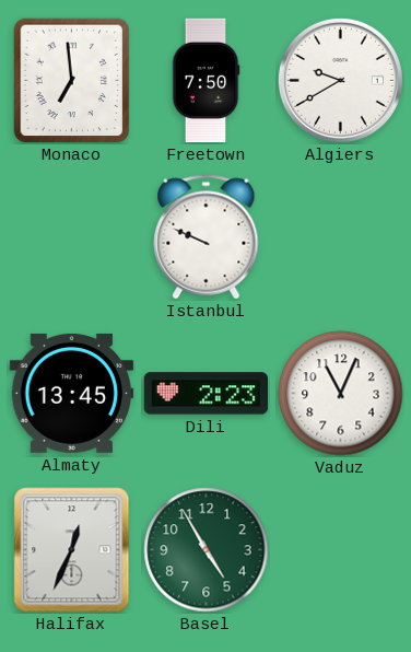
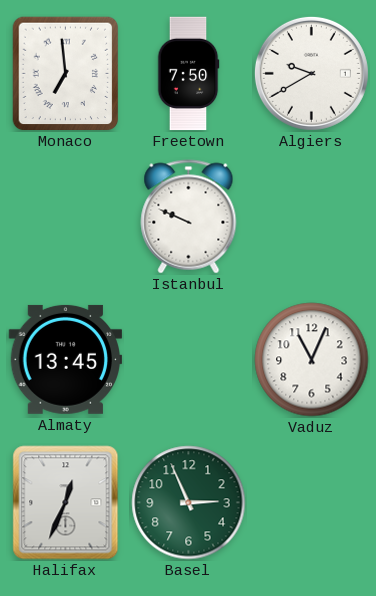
Dili: 2:23 -> none
Basel: 4:55 -> 2:56
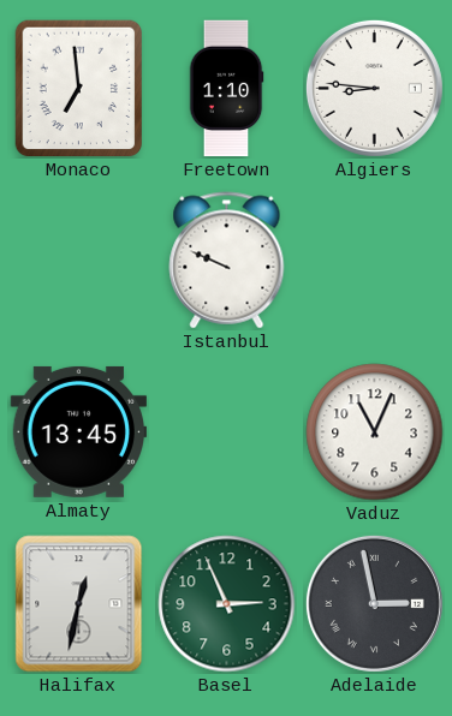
Freetown: 7:50 -> 1:10
Algiers: 9:40 -> 8:46
Halifax: 12:34 -> 12:32
Adelaide: none -> 2:58
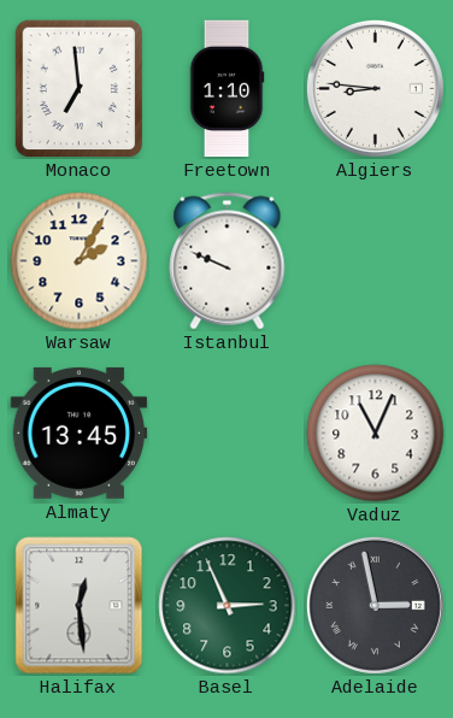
Warsaw: none -> 2:05
Halifax: 12:32 -> 12:29
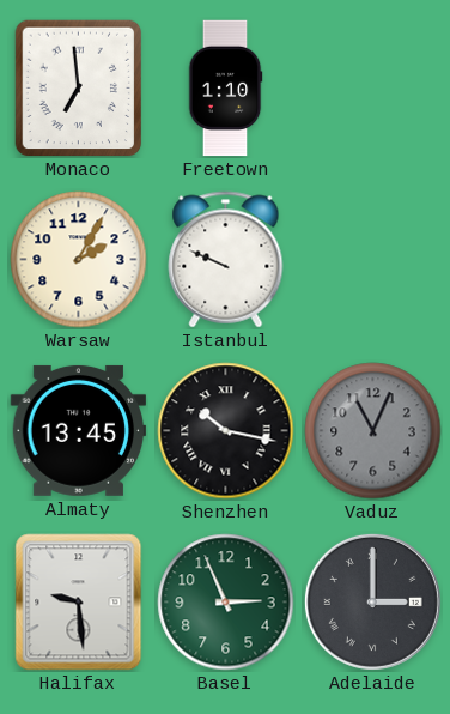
Algiers: 8:46 -> none
Shenzhen: none -> 10:17
Vaduz dial: white -> grey
Halifax: 12:29 -> 9:29
Adelaide: 2:58 -> 3:00
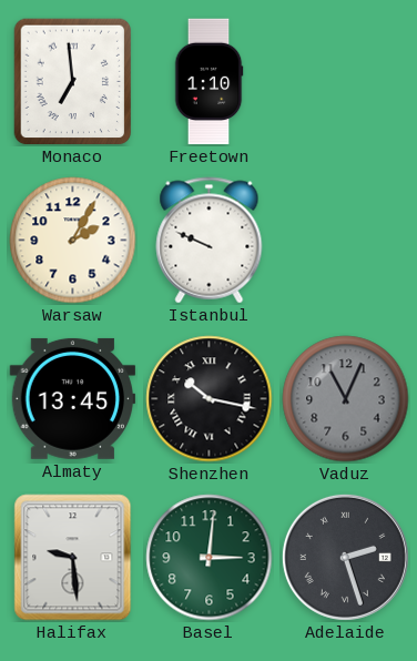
Basel: 2:56 -> 3:01
Adelaide: 3:00 -> 2:27
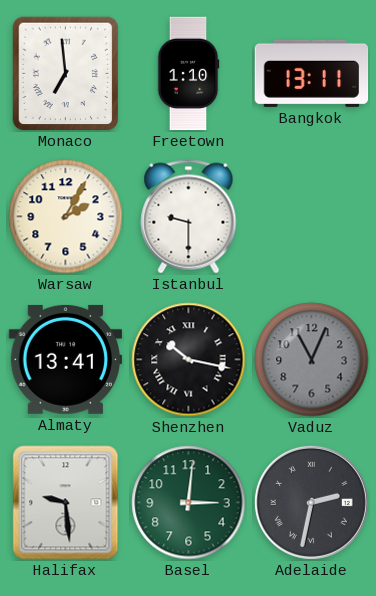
Bangkok: none -> 13:11
Istanbul: 9:49 -> 9:30
Almaty: 13:45 -> 13:41
Adelaide: 2:27 -> 2:32
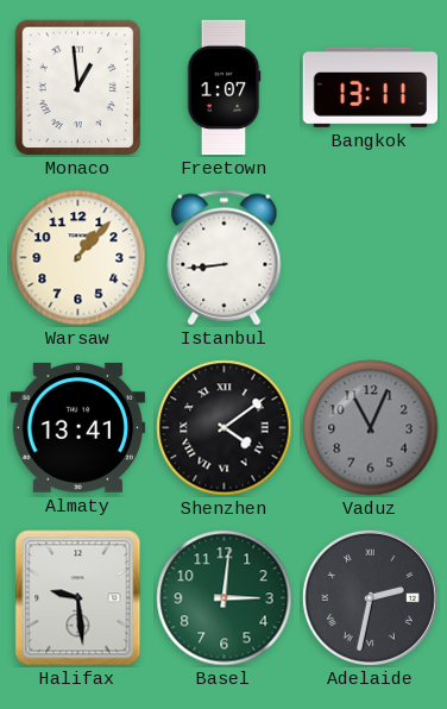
Monaco: 6:59 -> 12:59
Freetown: 1:10 -> 1:07
Warsaw: 2:05 -> 1:07
Istanbul: 9:30 -> 8:44
Shenzhen: 10:17 -> 4:09
